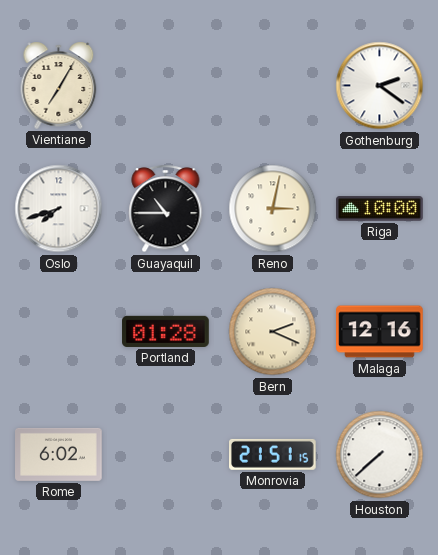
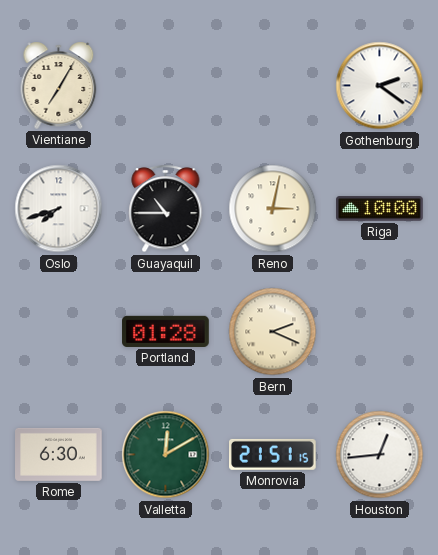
Malaga: 12:16 -> none
Rome: 6:02 -> 6:30
Valletta: none -> 12:10
Houston: 7:38 -> 12:44
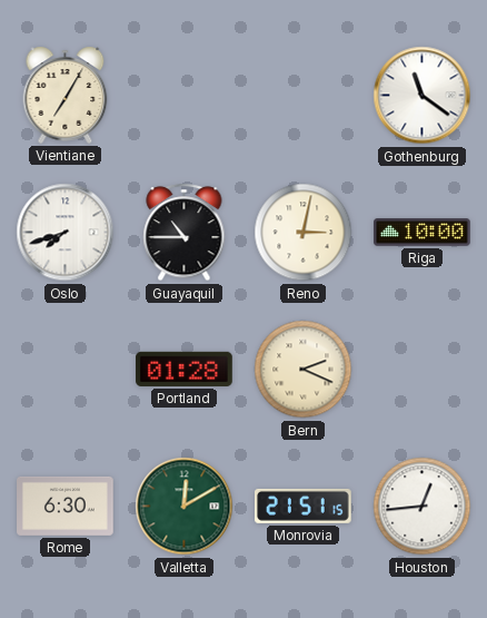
Gothenburg: 2:21 -> 11:21
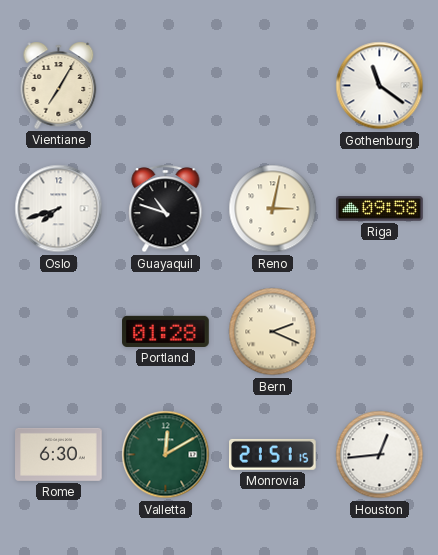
Guayaquil: 10:45 -> 10:48
Riga: 10:00 -> 09:58
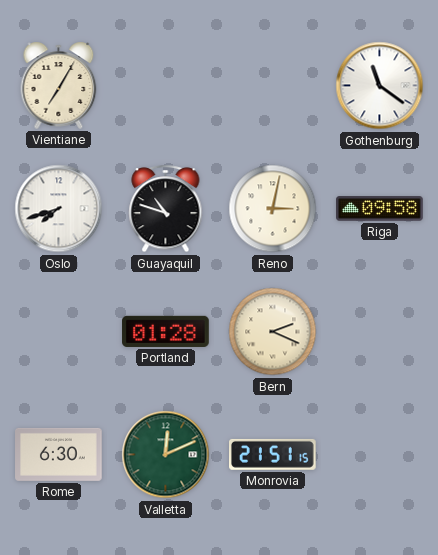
Valletta: 12:10 -> 12:11
Houston: 12:44 -> none
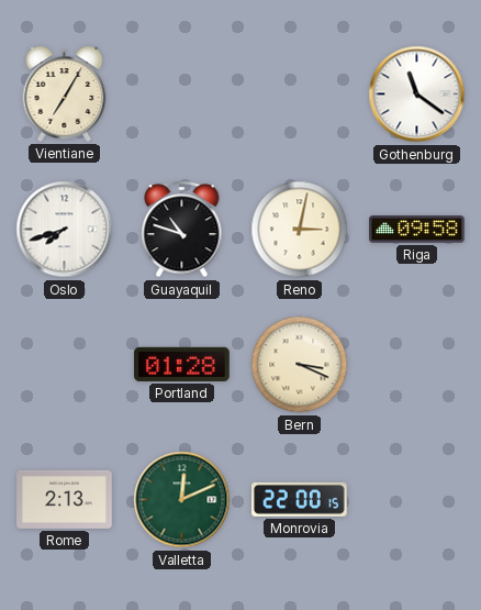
Bern: 2:19 -> 3:19
Rome: 6:30 -> 2:13
Monrovia: 21:51 -> 22:00
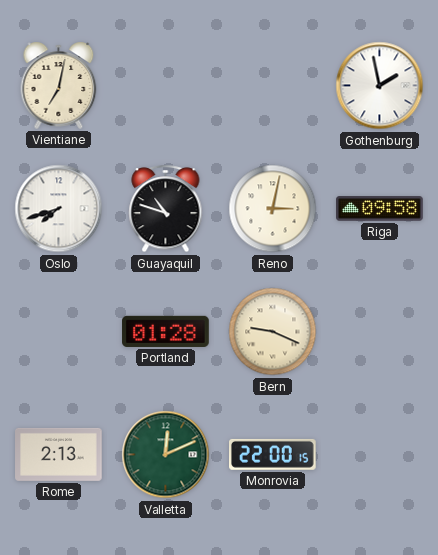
Vientiane: 7:05 -> 7:02
Gothenburg: 11:21 -> 1:58
Bern: 3:19 -> 9:19
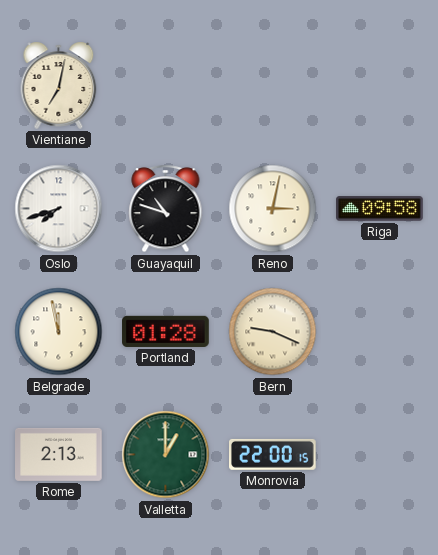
Gothenburg: 1:58 -> none
Belgrade: none -> 11:58
Valletta: 12:11 -> 1:00
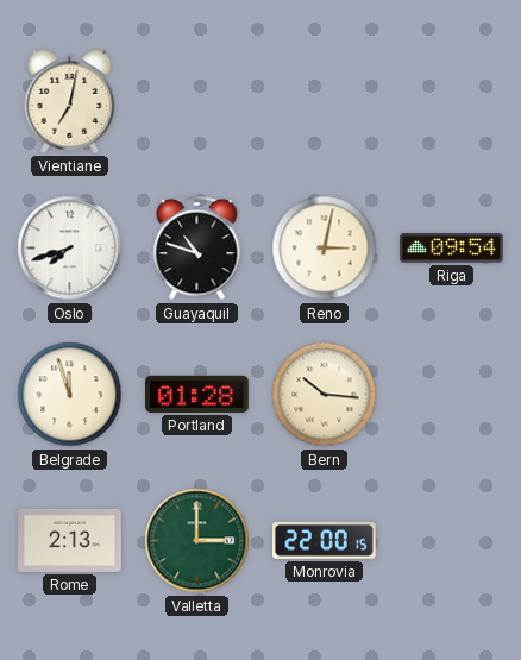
Riga: 09:58 -> 09:54
Belgrade: 11:58 -> 11:57
Bern: 9:19 -> 10:16
Valletta: 1:00 -> 3:00
